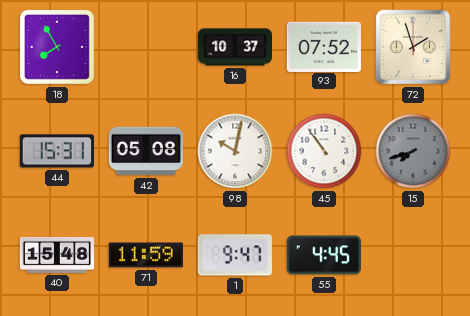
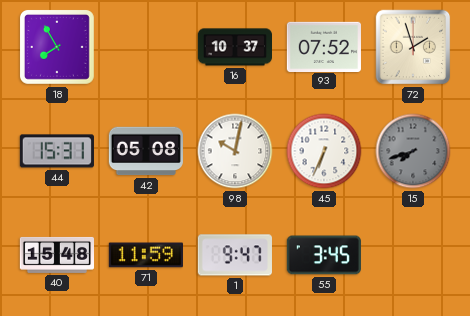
45: 10:54 -> 6:34
55: 4:45 -> 3:45
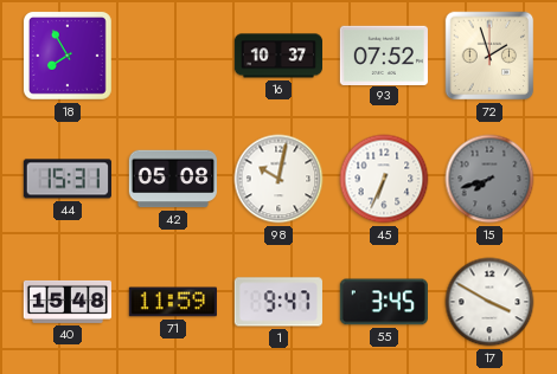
17: none -> 3:50
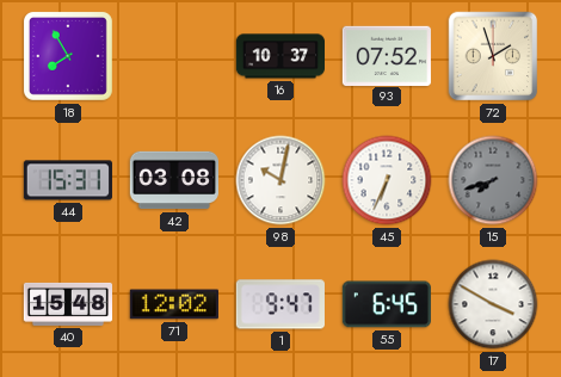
42: 05:08 -> 03:08
71: 11:59 -> 12:02
55: 3:45 -> 6:45
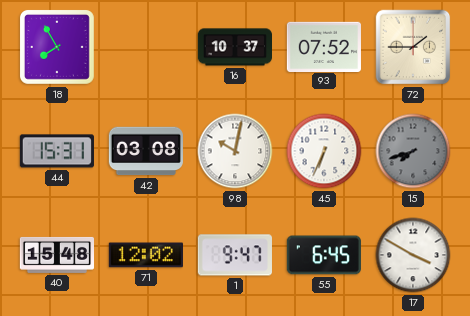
72: 1:57 -> 1:45
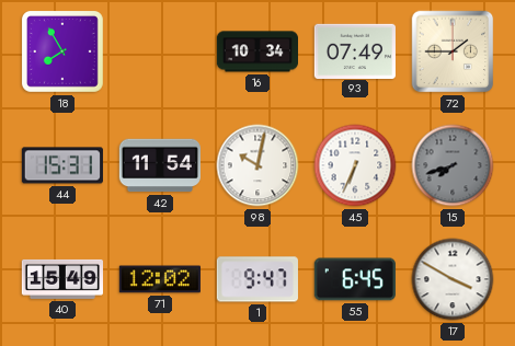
16: 10:37 -> 10:34
93: 07:52 -> 07:49
42: 03:08 -> 11:54
40: 15:48 -> 15:49
